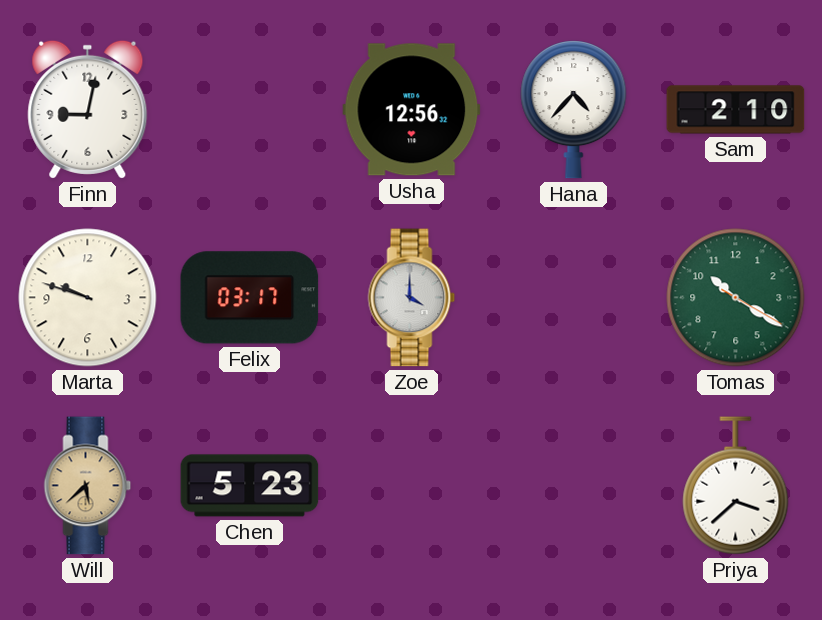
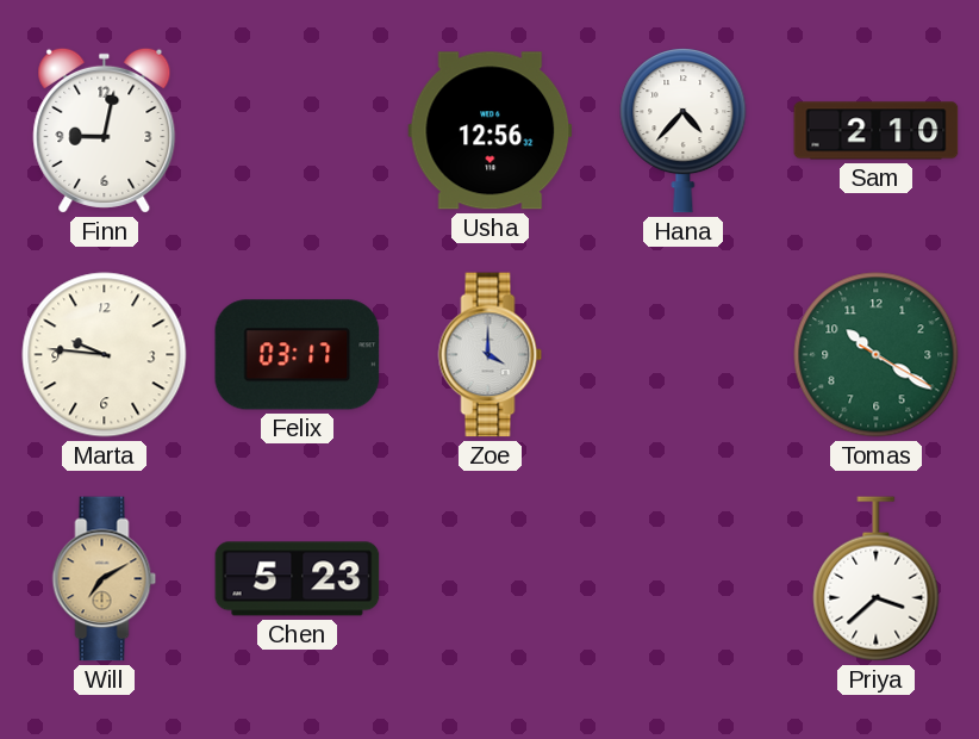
Marta: 9:48 -> 9:46
Will: 5:38 -> 7:10
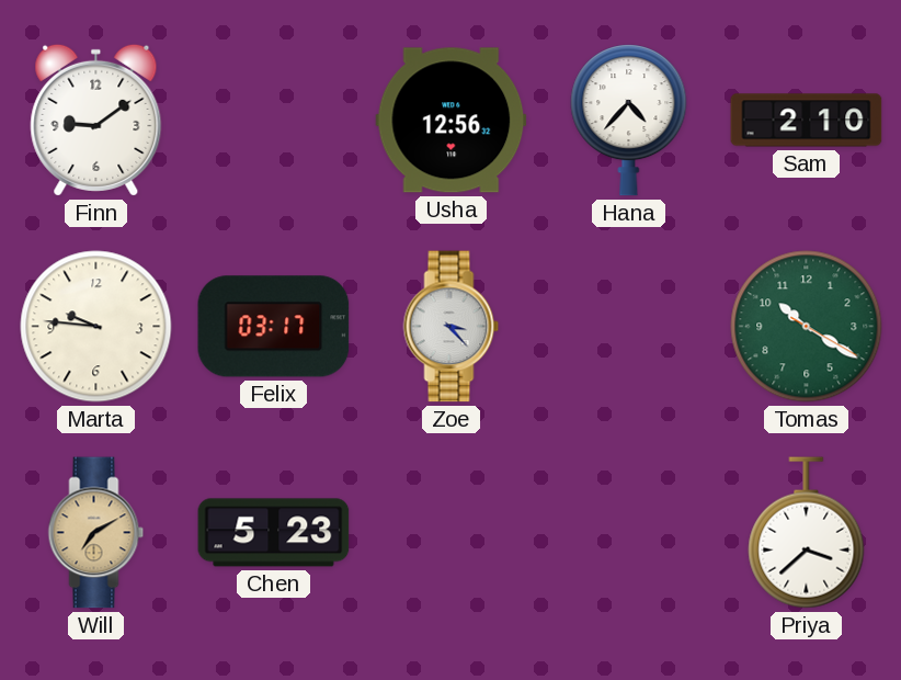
Finn: 9:02 -> 9:09
Zoe: 4:00 -> 3:23
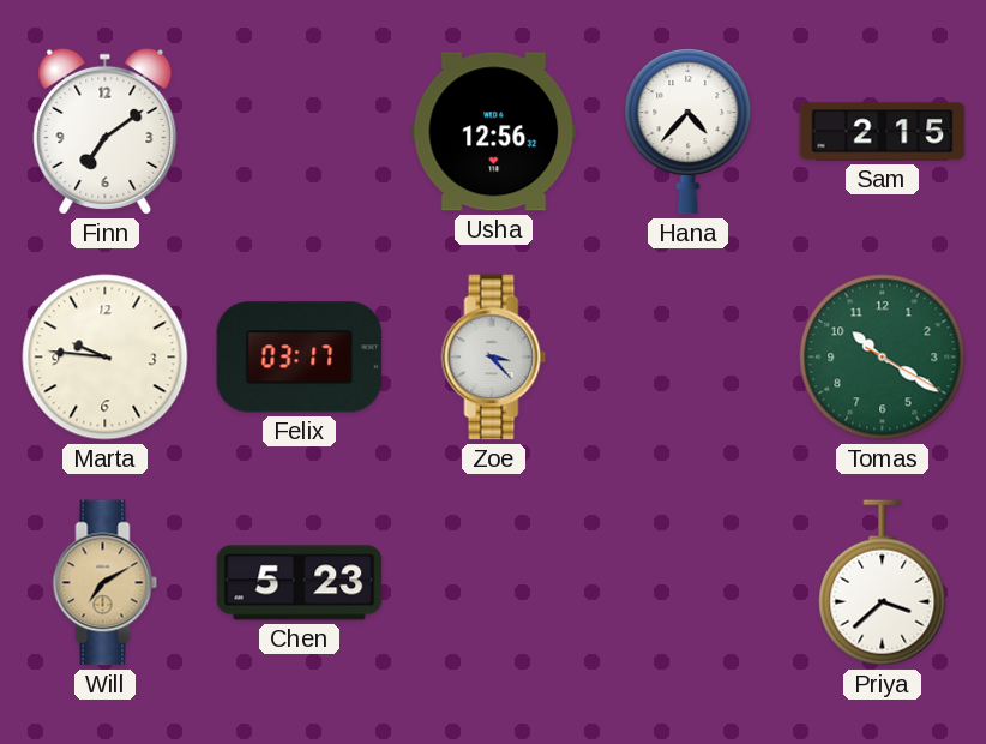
Finn: 9:09 -> 7:09
Sam: 2:10 -> 2:15
